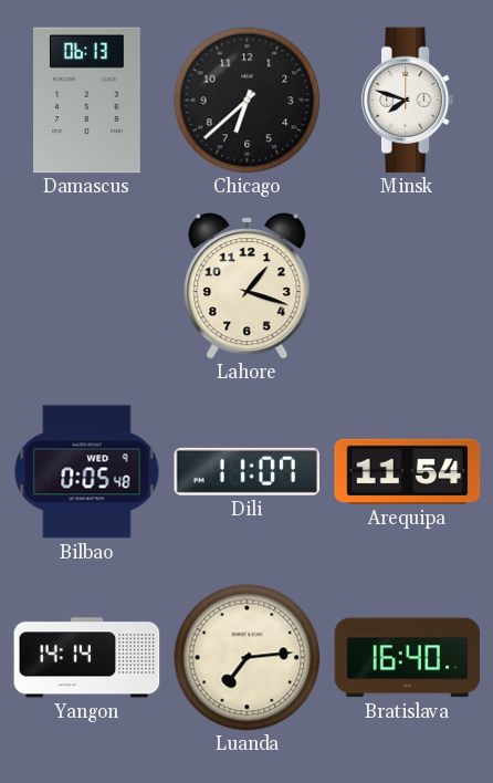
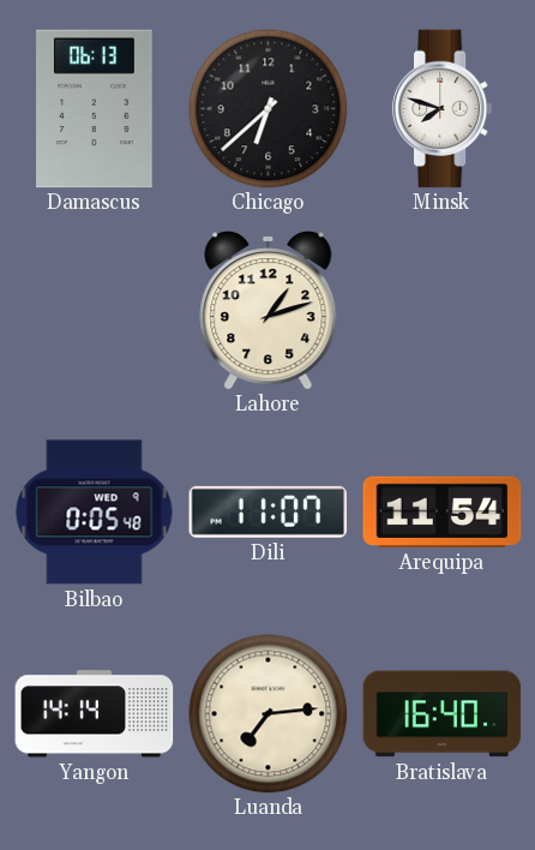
Lahore: 1:18 -> 1:12
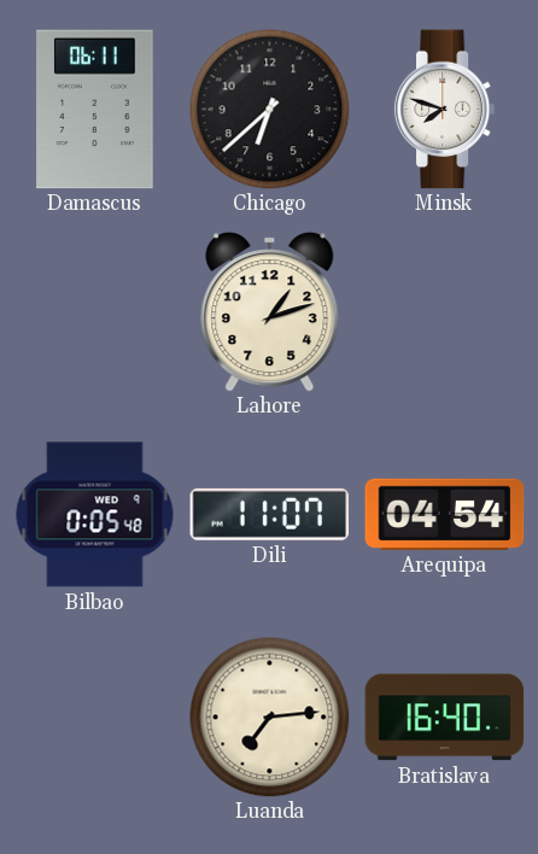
Damascus: 06:13 -> 06:11
Arequipa: 11:54 -> 04:54
Yangon: 14:14 -> none
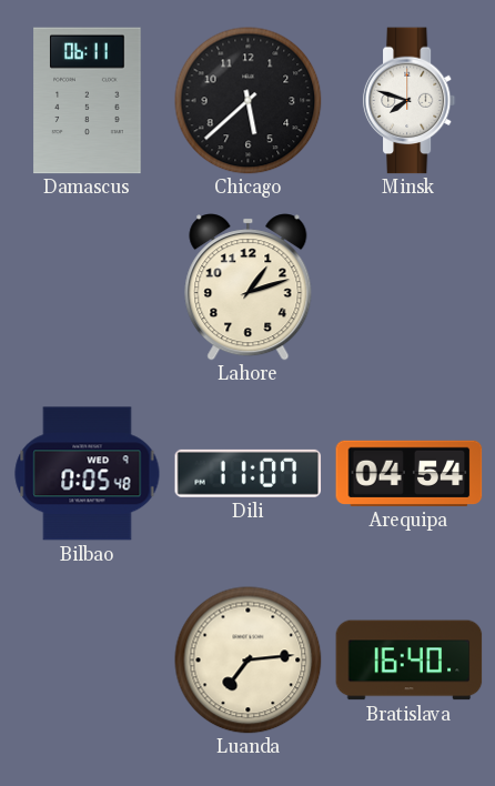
Chicago: 6:38 -> 5:38
